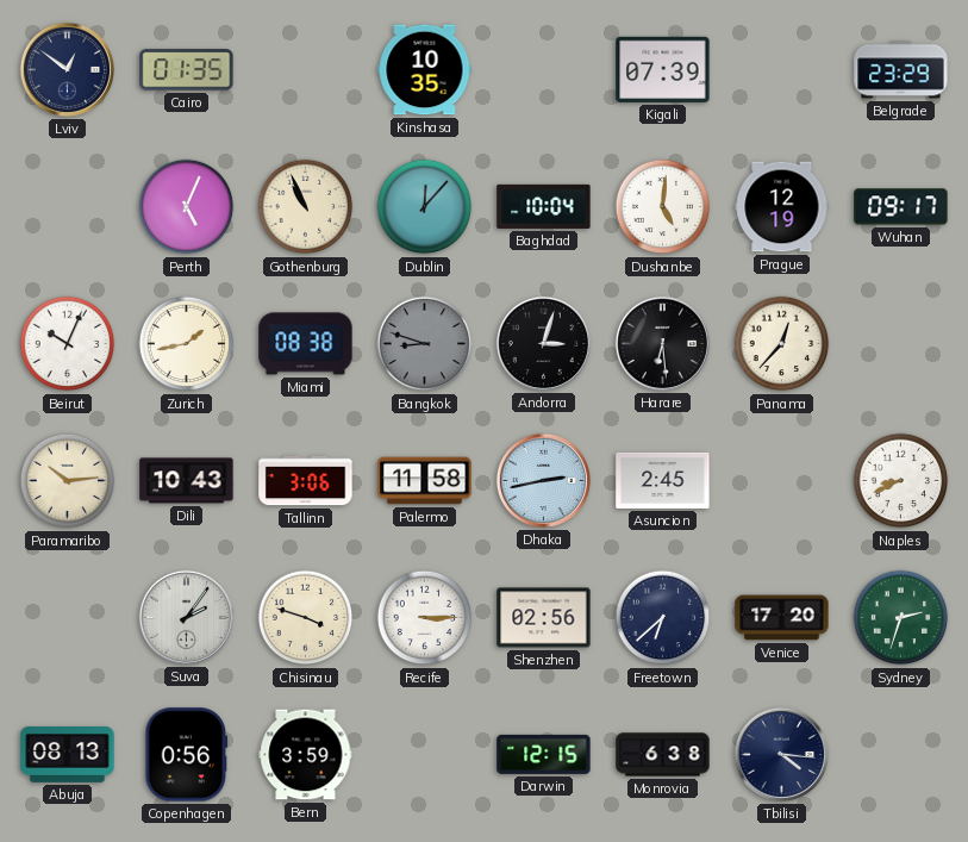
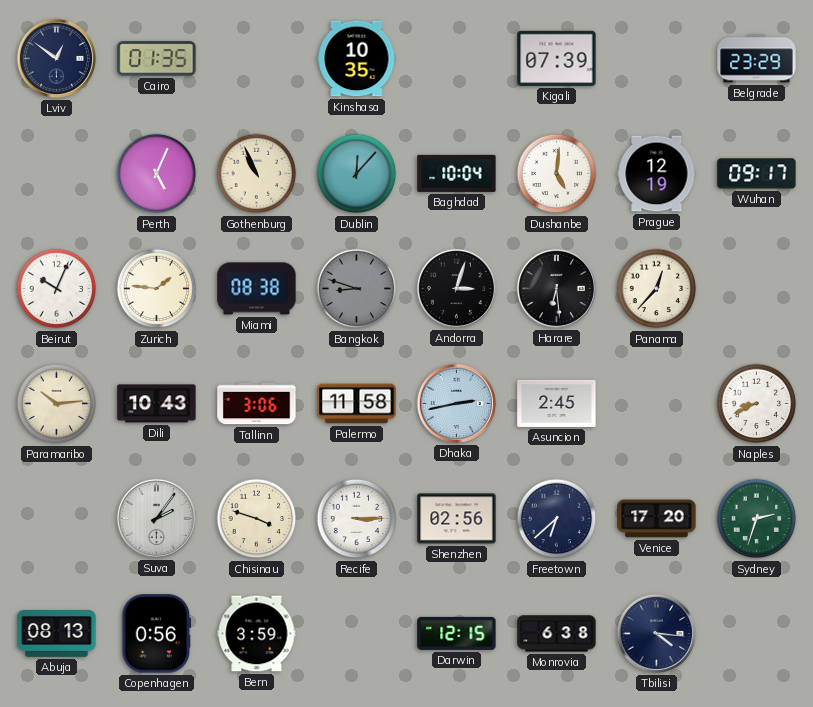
Zurich: 1:43 -> 1:46
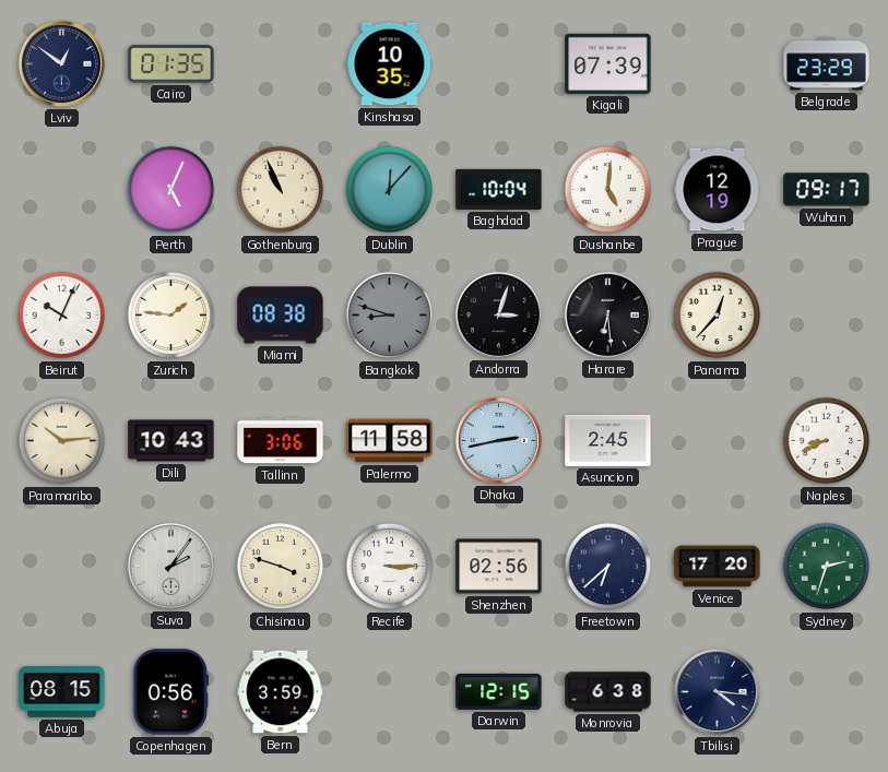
Abuja: 08:13 -> 08:15
